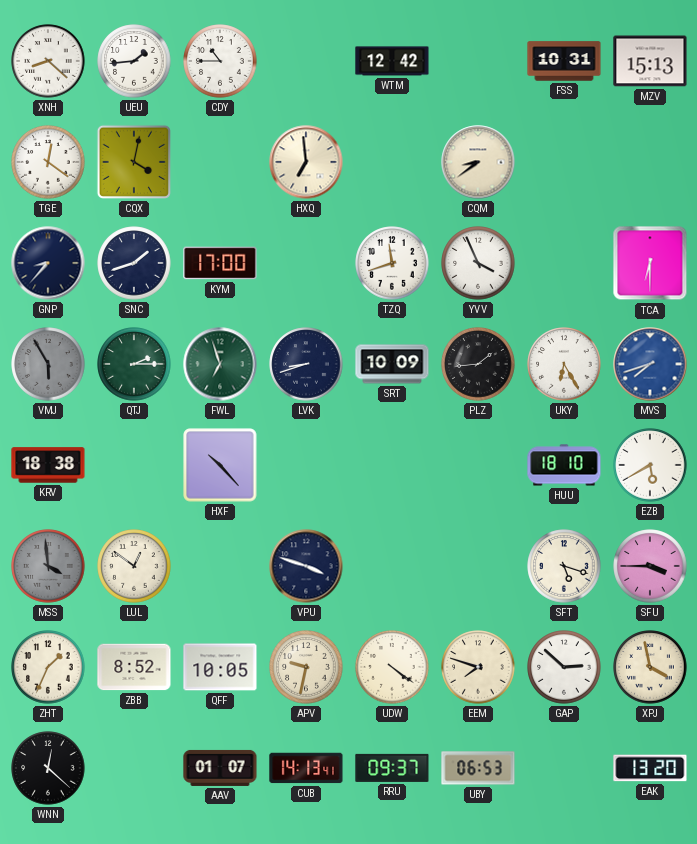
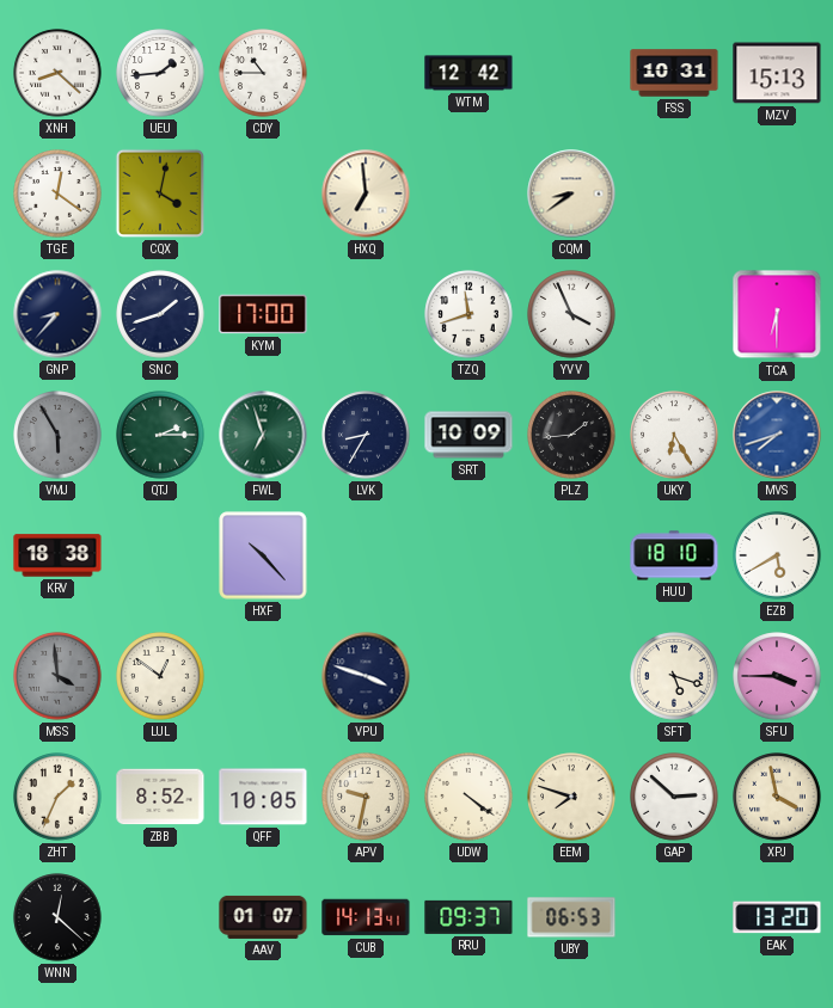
LVK: 8:42 -> 8:35
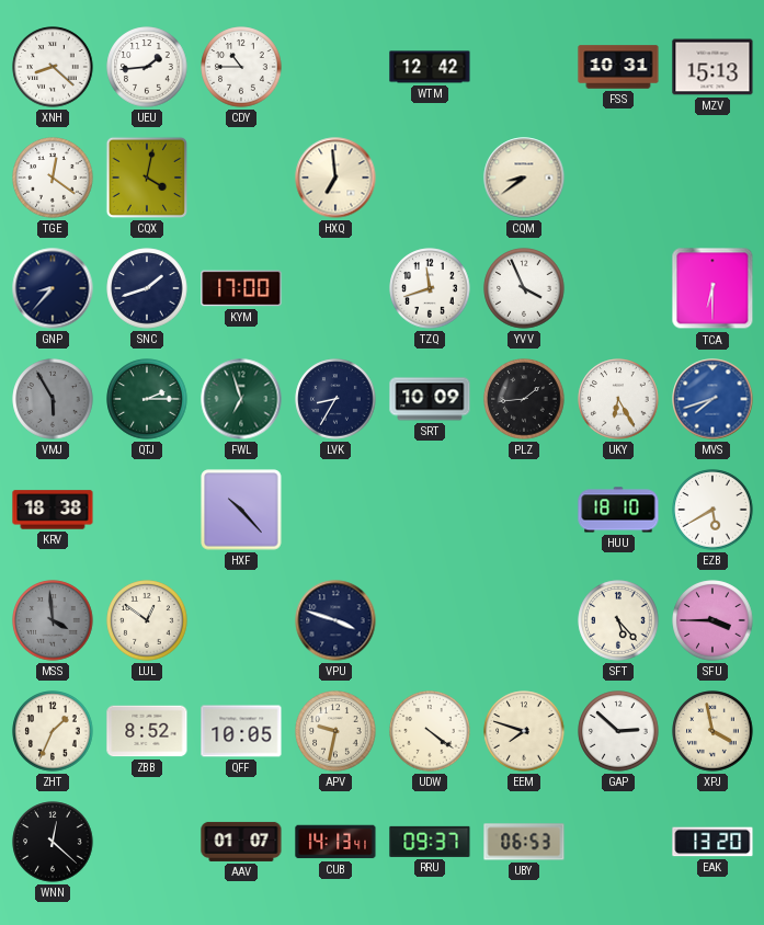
SFT: 5:18 -> 5:23
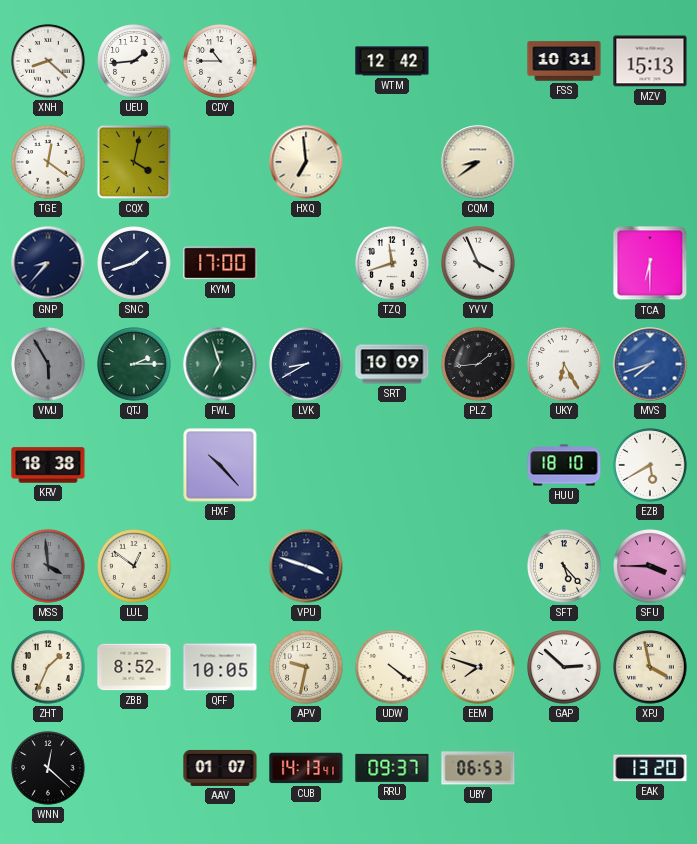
LVK: 8:35 -> 8:40
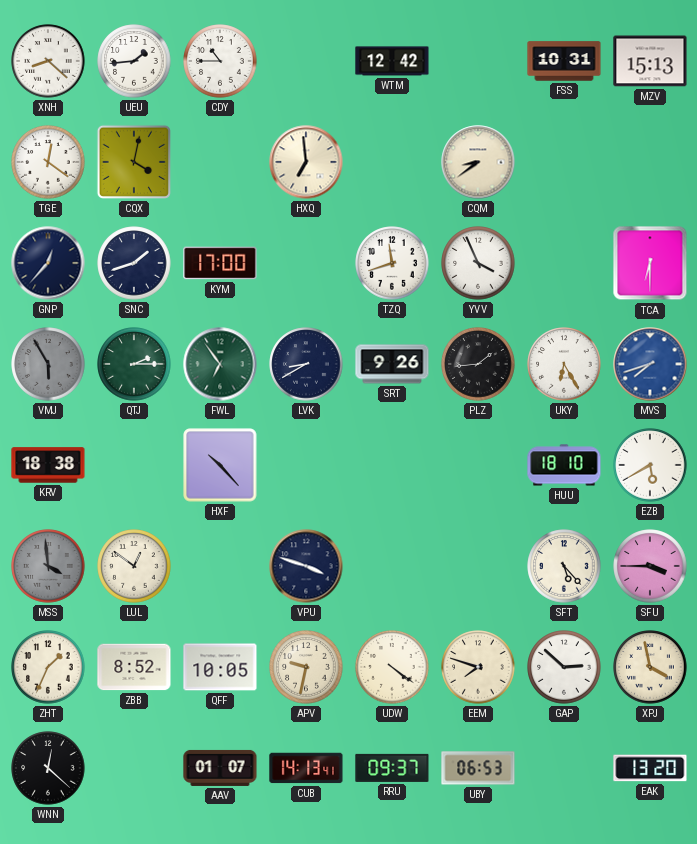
GNP: 8:37 -> 12:37
FWL: 6:57 -> 6:54
SRT: 10:09 -> 9:26
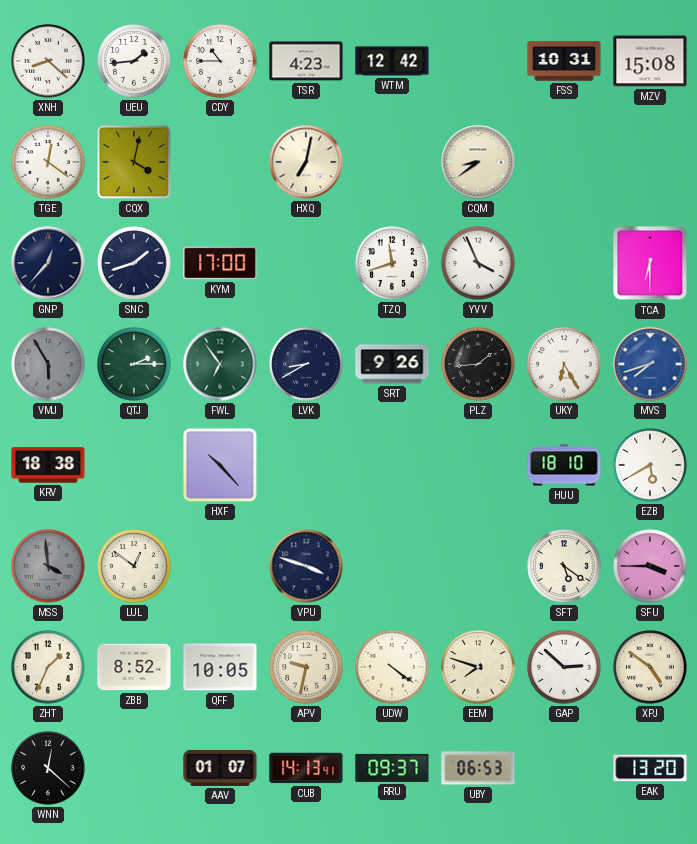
TSR: none -> 4:23
MZV: 15:13 -> 15:08
HXQ: 6:59 -> 7:02
SFT: 5:23 -> 5:21
XPJ: 3:58 -> 4:51
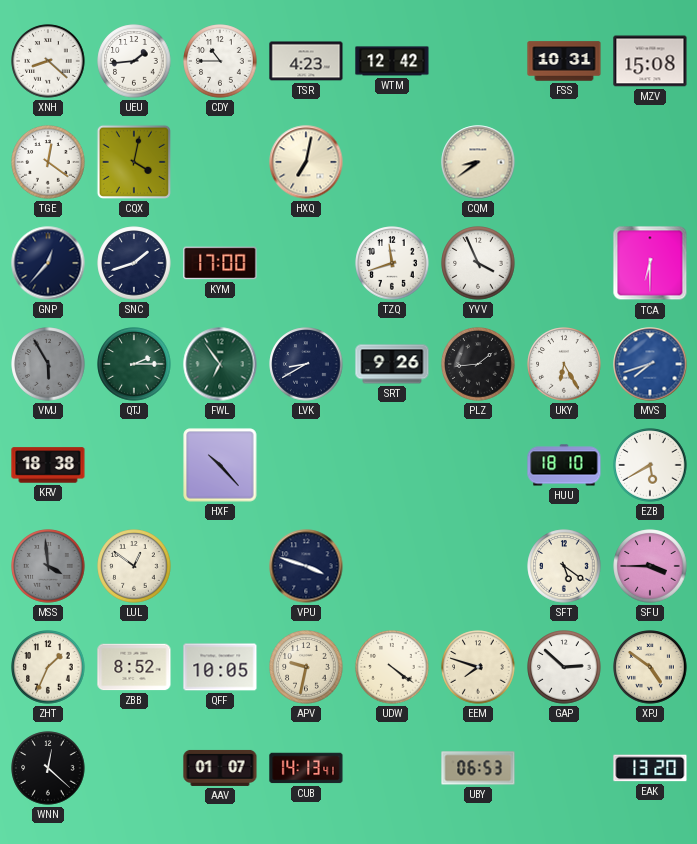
RRU: 09:37 -> none
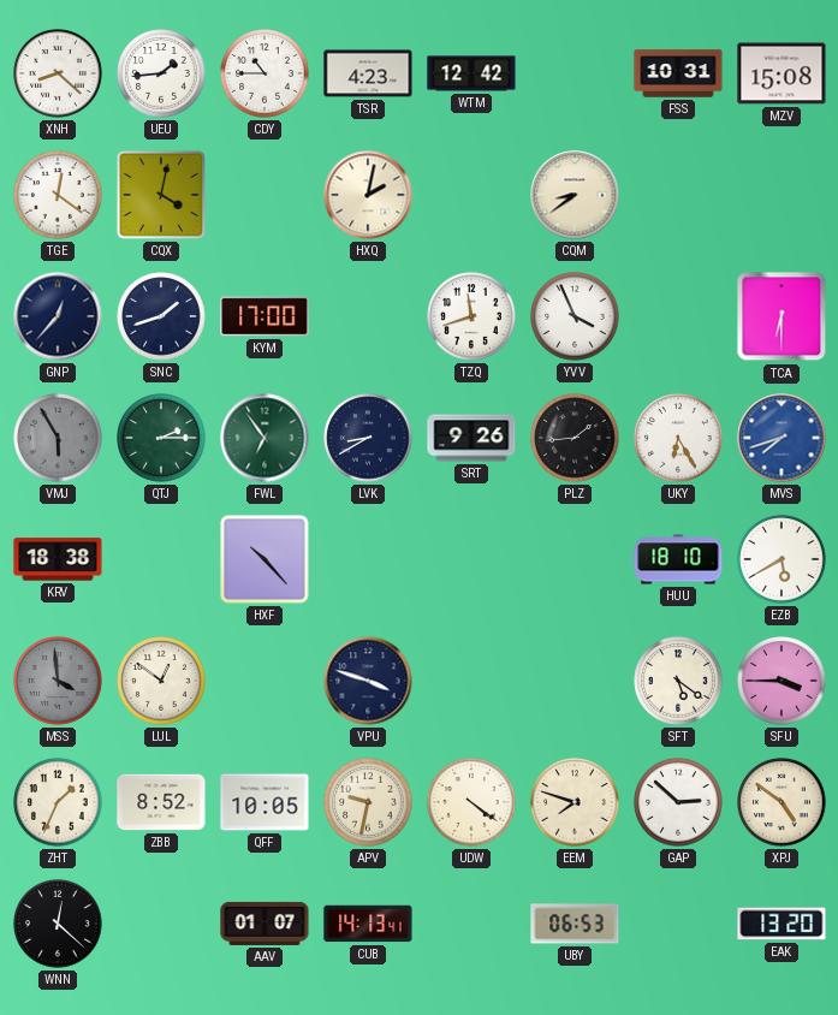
HXQ: 7:02 -> 2:02
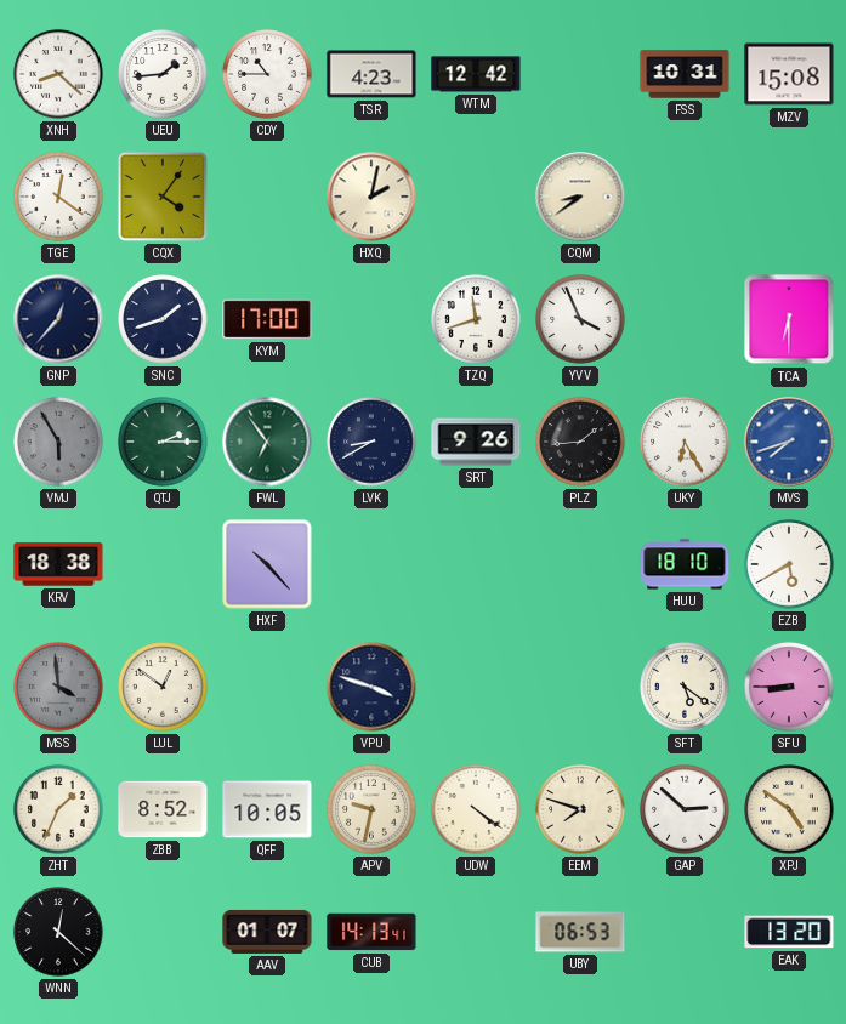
CQX: 4:02 -> 4:06
SFU: 3:45 -> 8:45
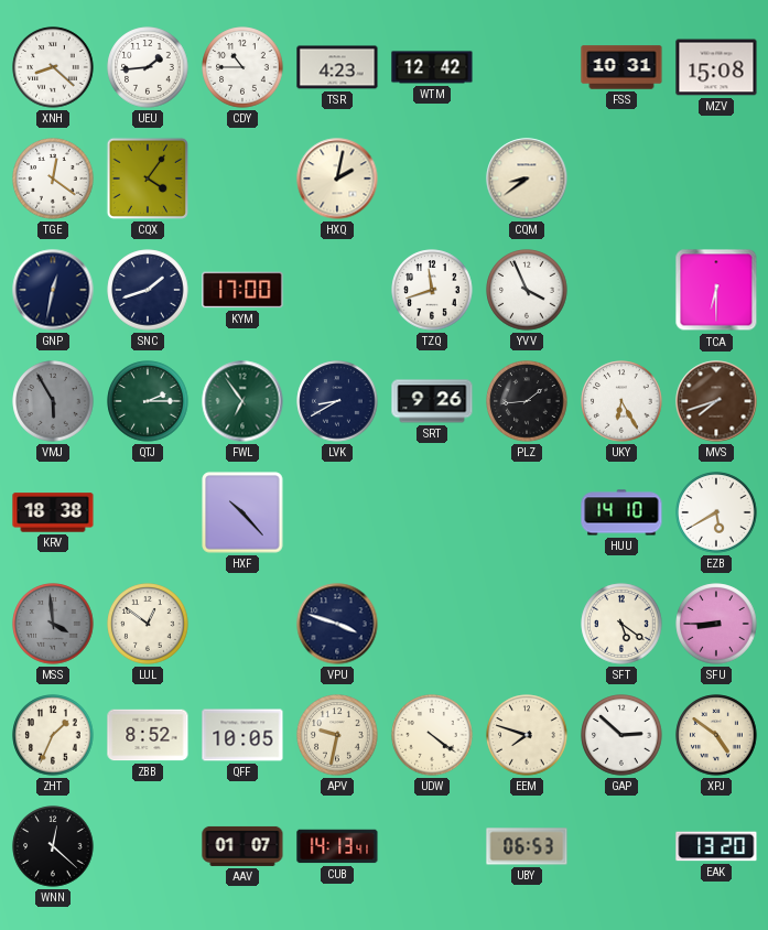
GNP: 12:37 -> 12:32
MVS dial: blue -> brown
HUU: 18:10 -> 14:10
